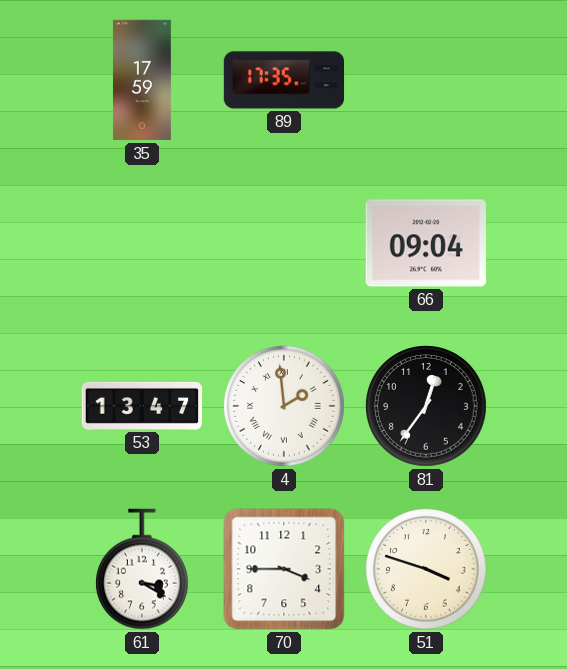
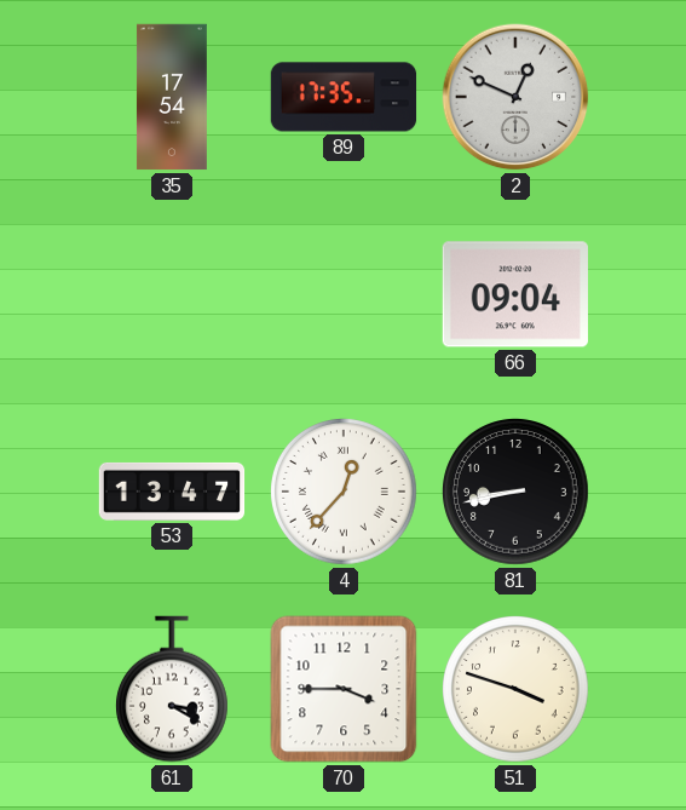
35: 17:59 -> 17:54
2: none -> 12:49
4: 1:59 -> 12:37
81: 12:36 -> 8:43
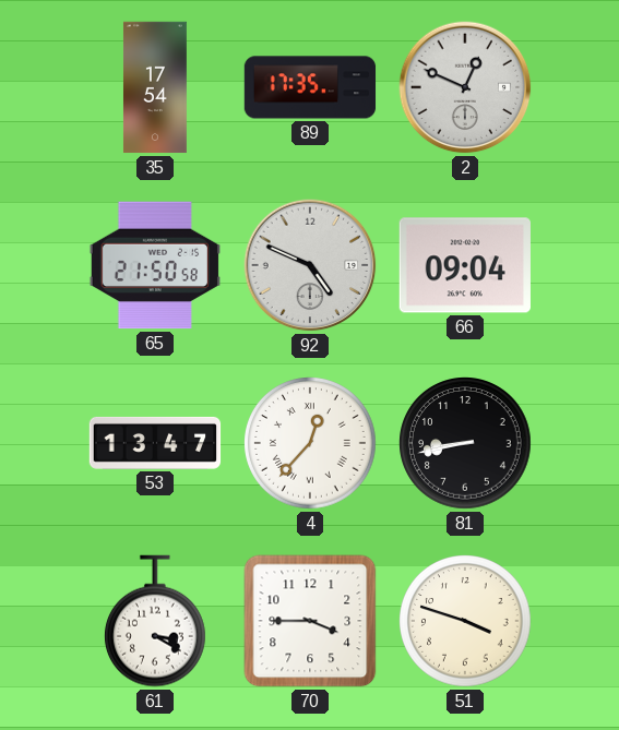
65: none -> 21:50
92: none -> 4:49
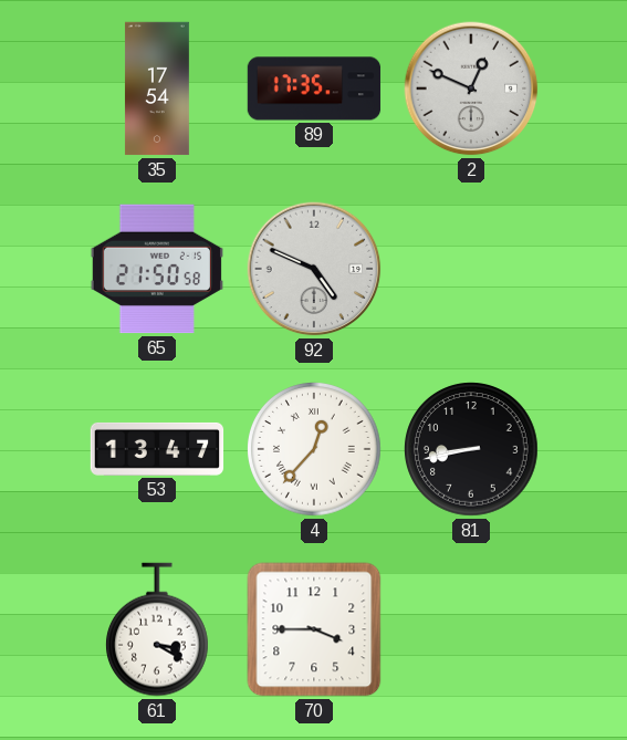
66: 09:04 -> none
51: 3:48 -> none
